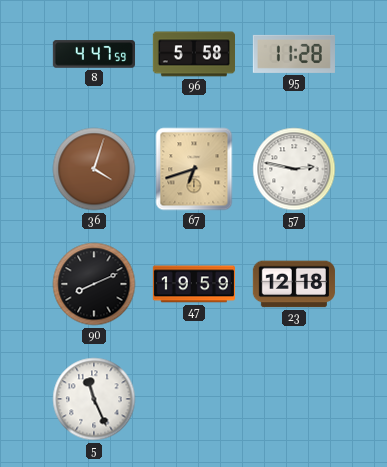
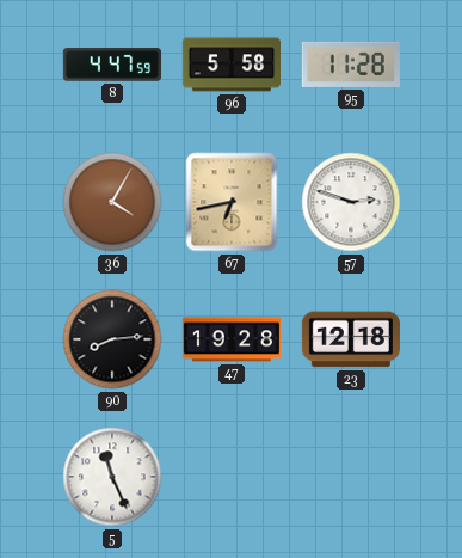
36: 4:03 -> 4:05
67: 6:42 -> 6:43
57: 2:47 -> 2:48
90: 8:11 -> 8:14
47: 19:59 -> 19:28
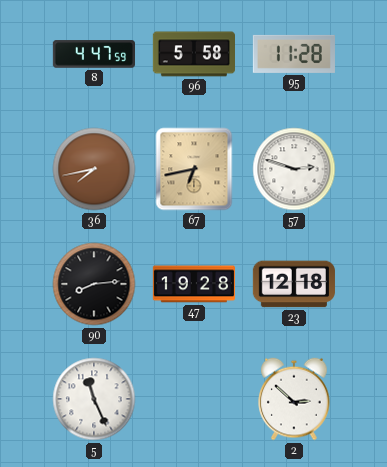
36: 4:05 -> 7:43
2: none -> 2:52
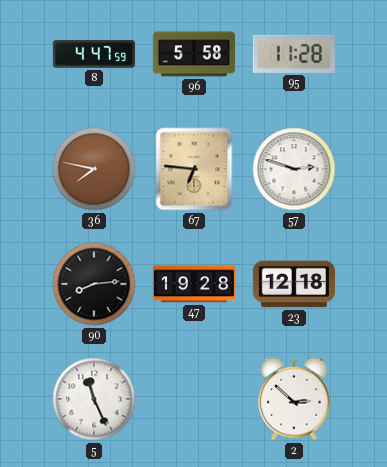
36: 7:43 -> 7:47
67: 6:43 -> 6:46
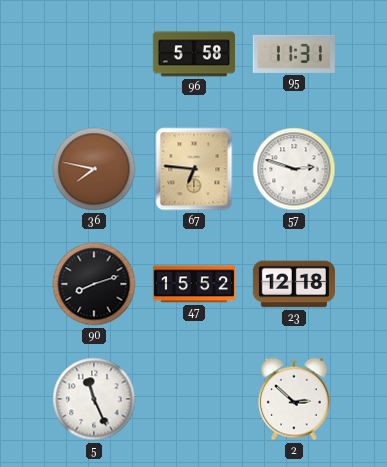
8: 4:47 -> none
95: 11:28 -> 11:31
90: 8:14 -> 8:12
47: 19:28 -> 15:52
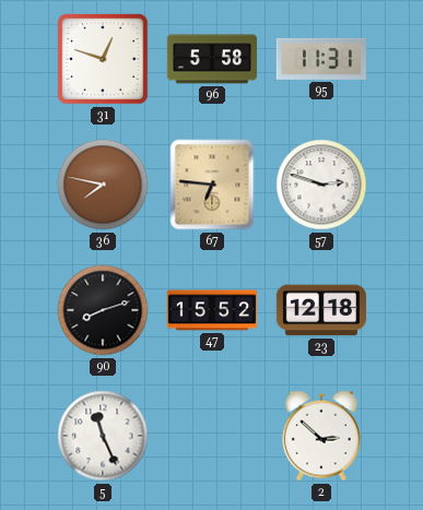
31: none -> 12:48
